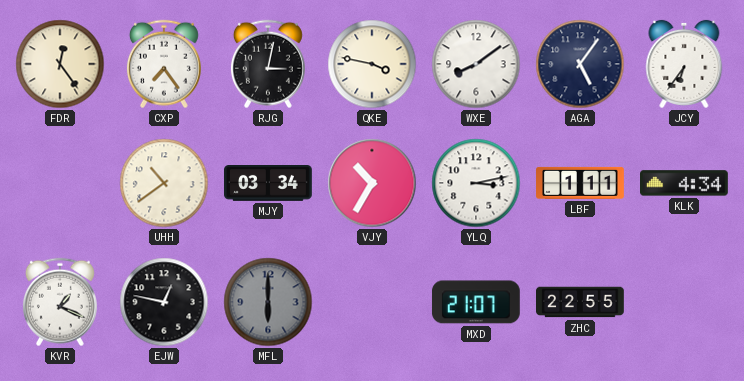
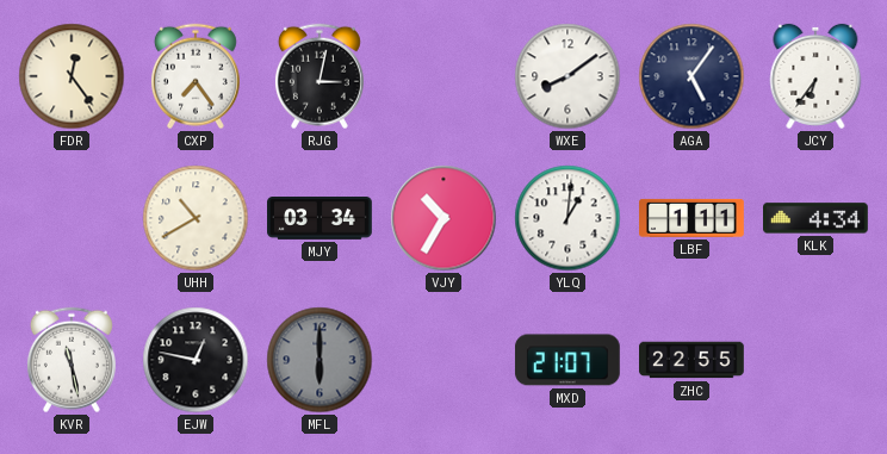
QKE: 3:47 -> none
UHH: 10:39 -> 10:40
YLQ: 3:13 -> 1:01
KVR: 1:19 -> 11:28
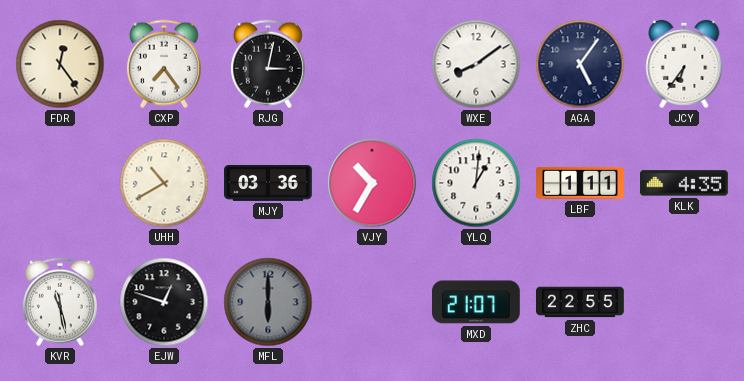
MJY: 03:34 -> 03:36
KLK: 4:34 -> 4:35
EJW: 12:47 -> 12:48
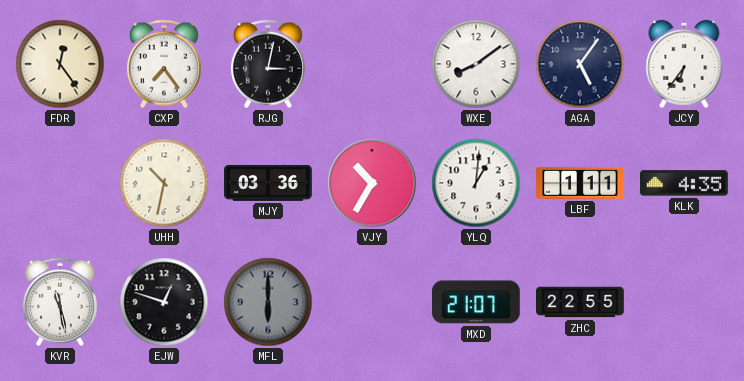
UHH: 10:40 -> 10:32
